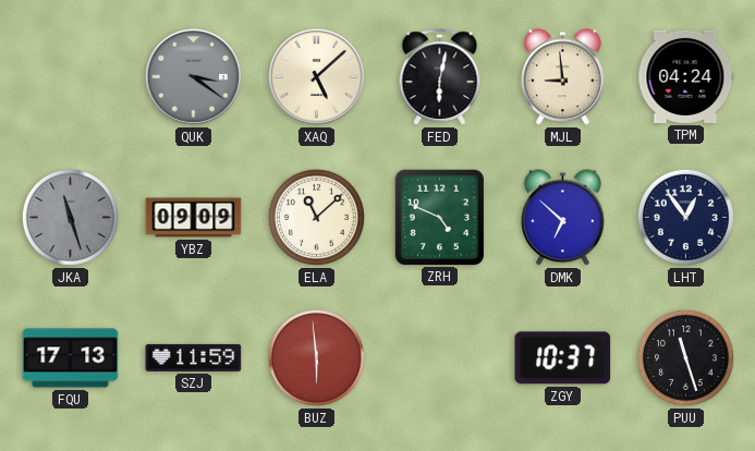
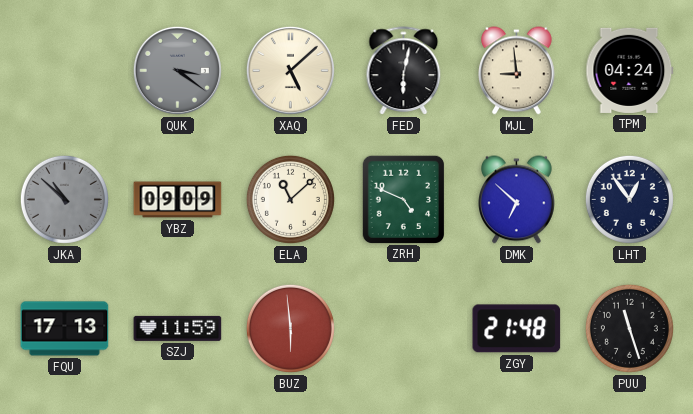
JKA: 11:27 -> 10:52
ZGY: 10:37 -> 21:48
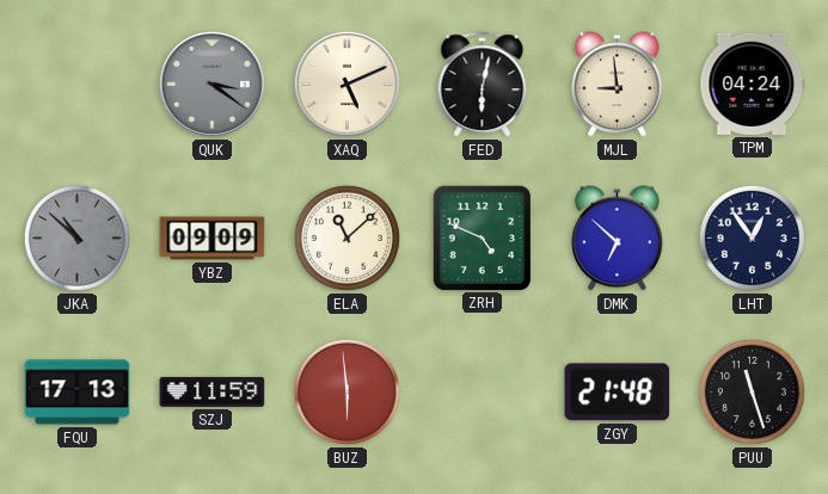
XAQ: 5:08 -> 5:11
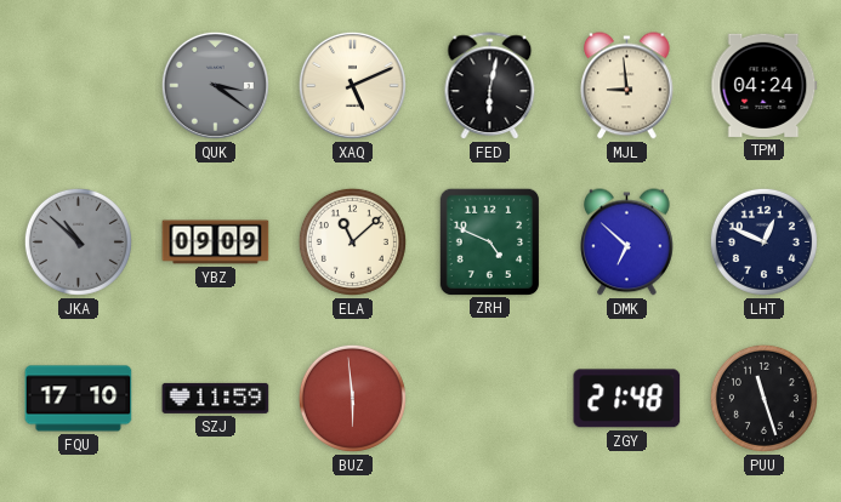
LHT: 12:54 -> 12:49
FQU: 17:13 -> 17:10
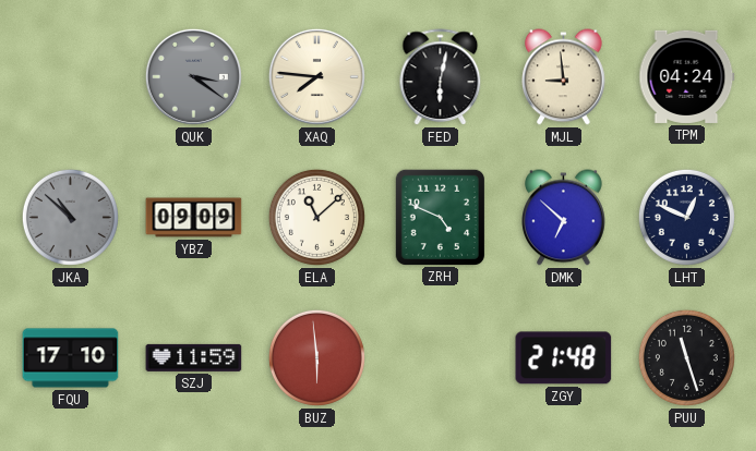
XAQ: 5:11 -> 7:46
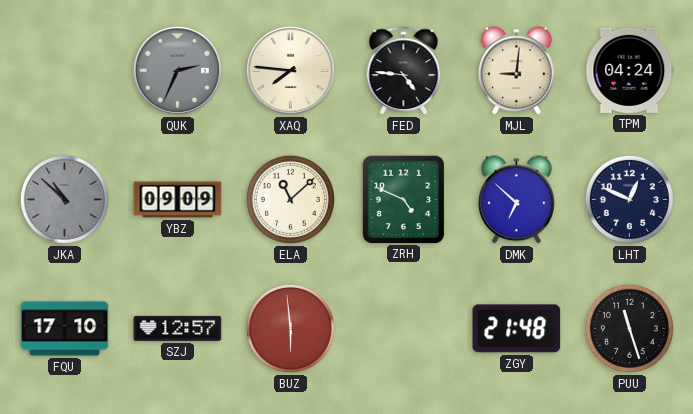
QUK: 3:21 -> 2:34
FED: 6:02 -> 4:46
MJL: 8:59 -> 9:01
SZJ: 11:59 -> 12:57
